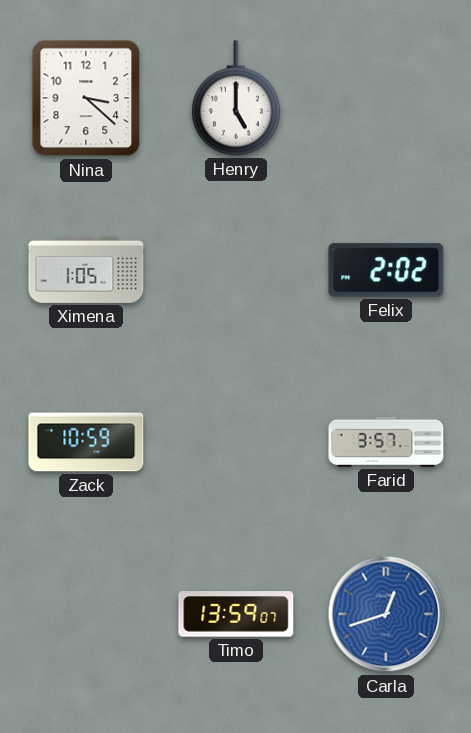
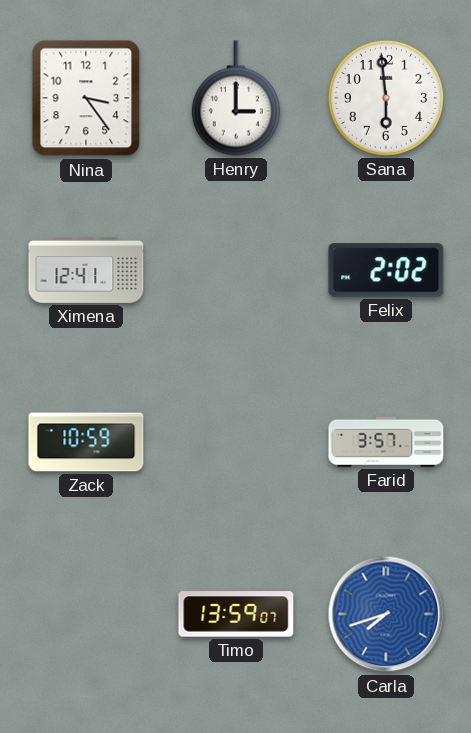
Nina: 3:22 -> 3:24
Henry: 5:00 -> 3:00
Sana: none -> 5:59
Ximena: 1:05 -> 12:41
Carla: 12:42 -> 7:42
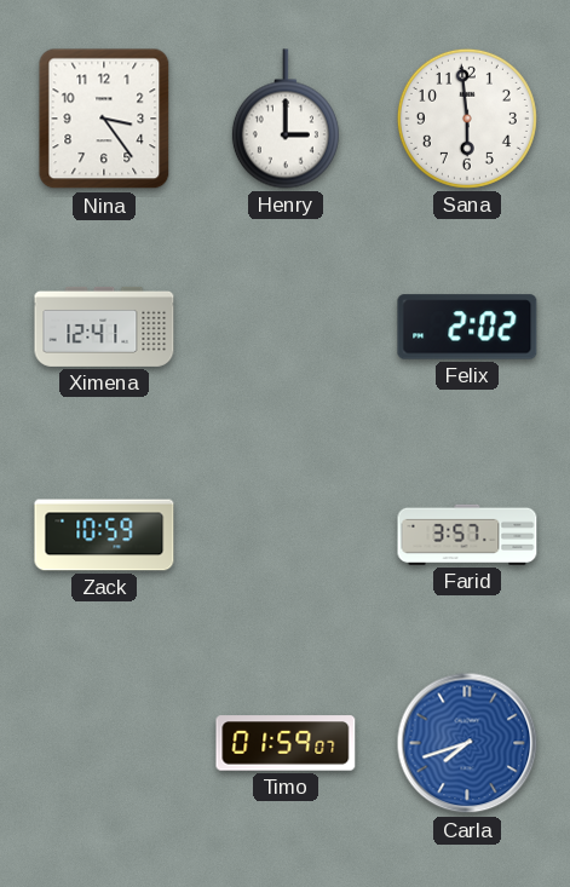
Timo: 13:59 -> 01:59
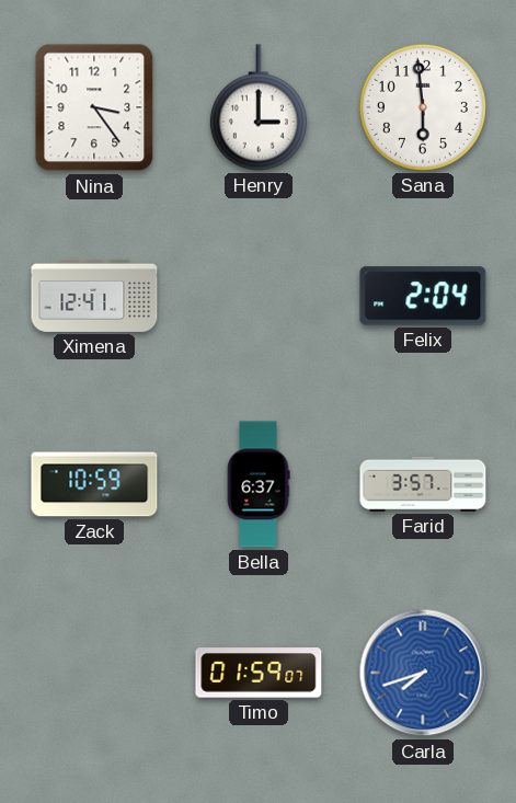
Felix: 2:02 -> 2:04
Bella: none -> 6:37
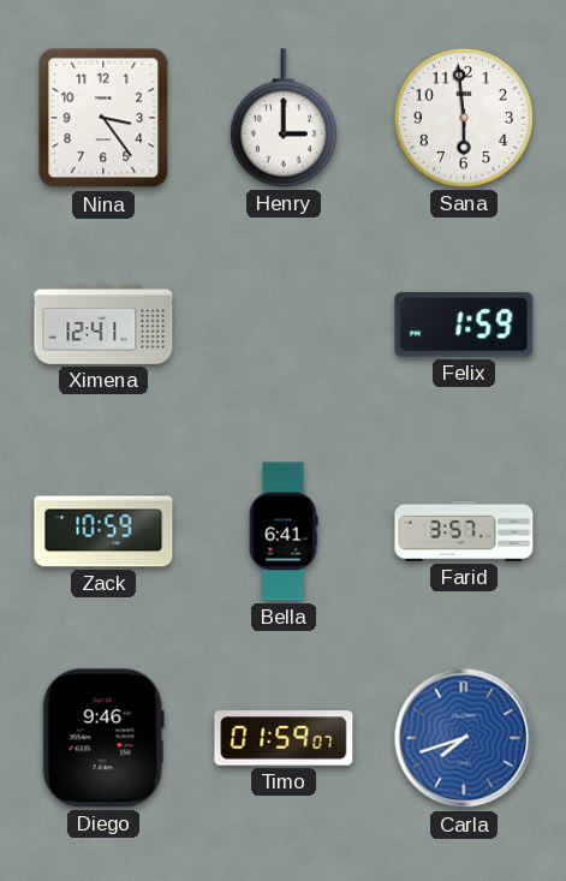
Felix: 2:04 -> 1:59
Bella: 6:37 -> 6:41
Diego: none -> 9:46
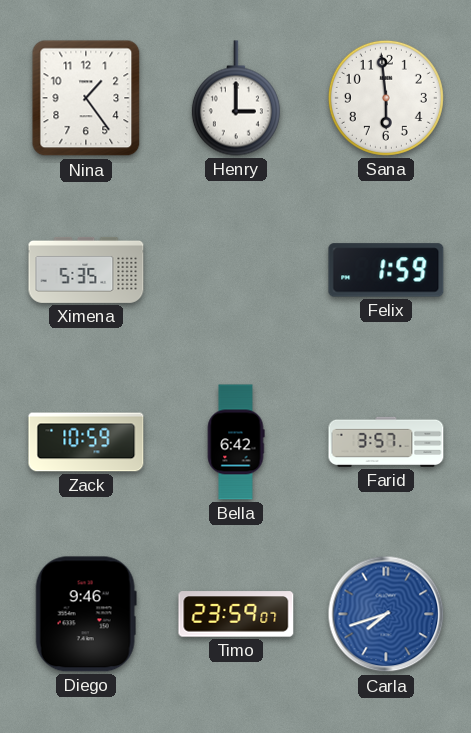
Nina: 3:24 -> 1:24
Ximena: 12:41 -> 5:35
Bella: 6:41 -> 6:42
Timo: 01:59 -> 23:59
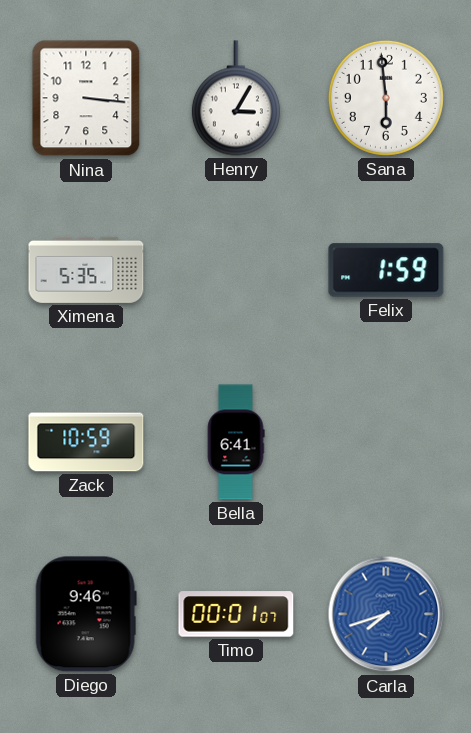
Nina: 1:24 -> 3:16
Henry: 3:00 -> 3:05
Bella: 6:42 -> 6:41
Farid: 3:57 -> none
Timo: 23:59 -> 00:01
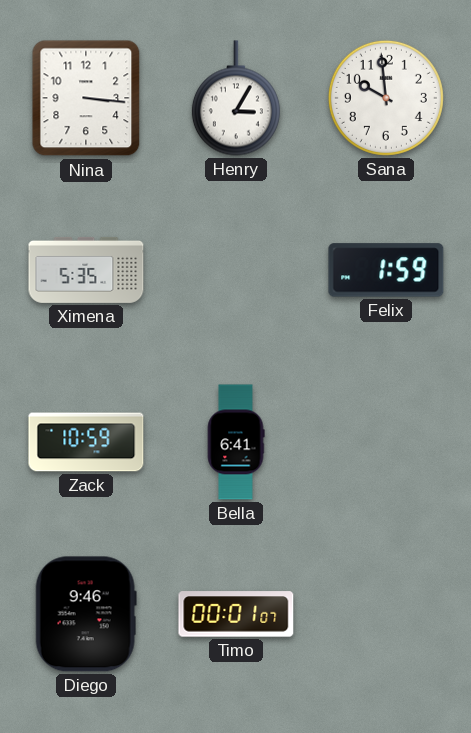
Sana: 5:59 -> 9:59
Carla: 7:42 -> none
